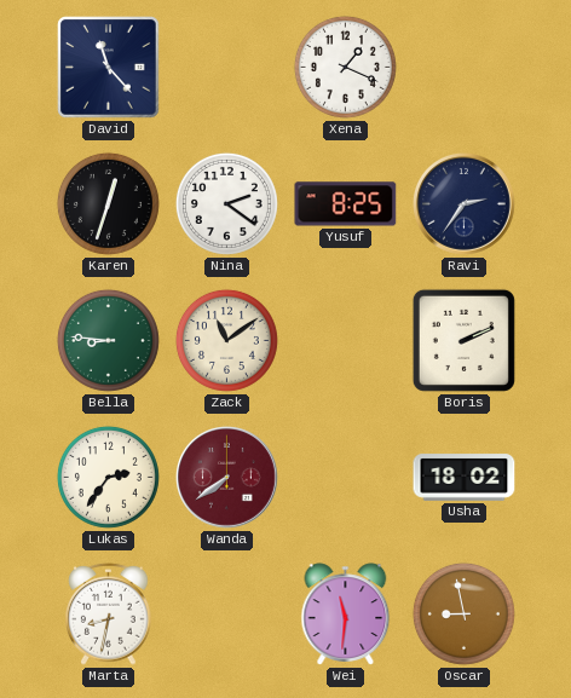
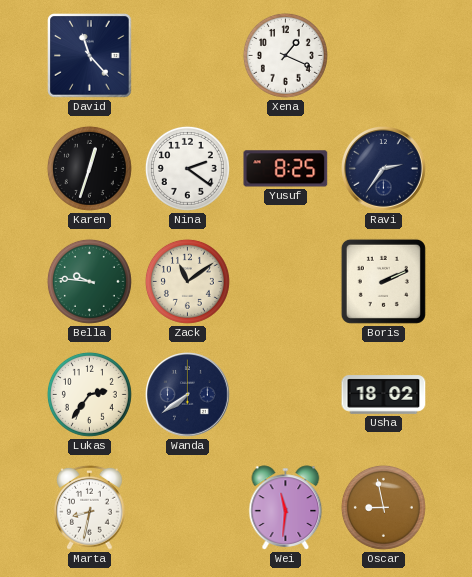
Bella: 8:46 -> 9:46
Wanda dial: burgundy -> navy
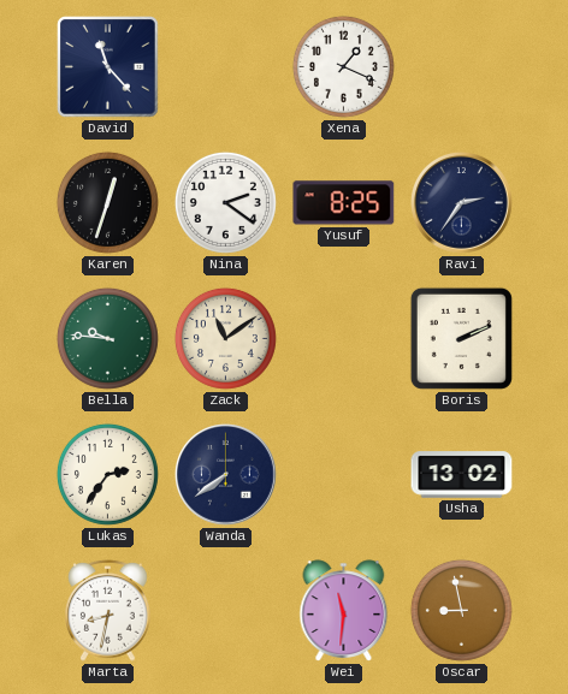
Usha: 18:02 -> 13:02
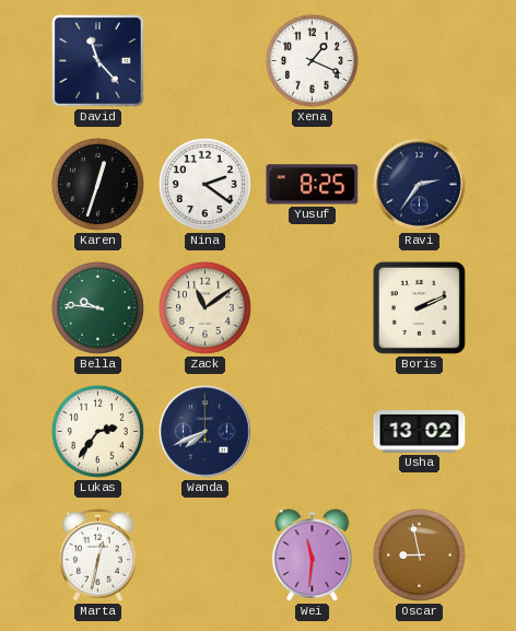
Wanda: 7:39 -> 7:41
Marta: 8:32 -> 12:32
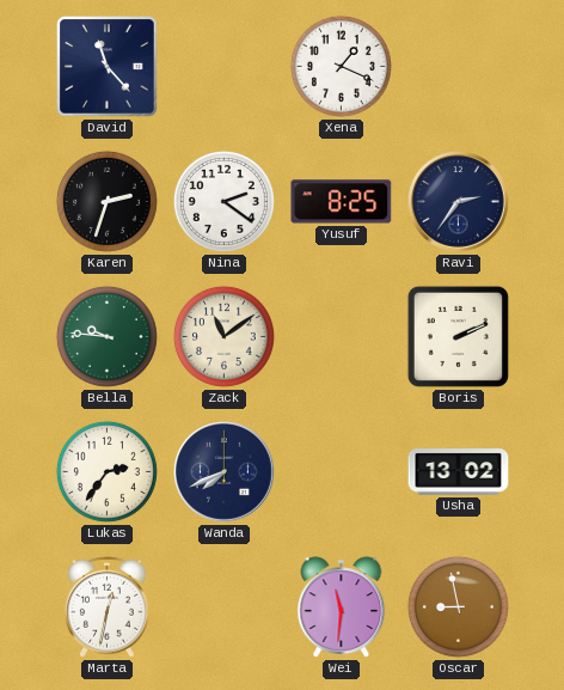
Karen: 12:33 -> 2:33
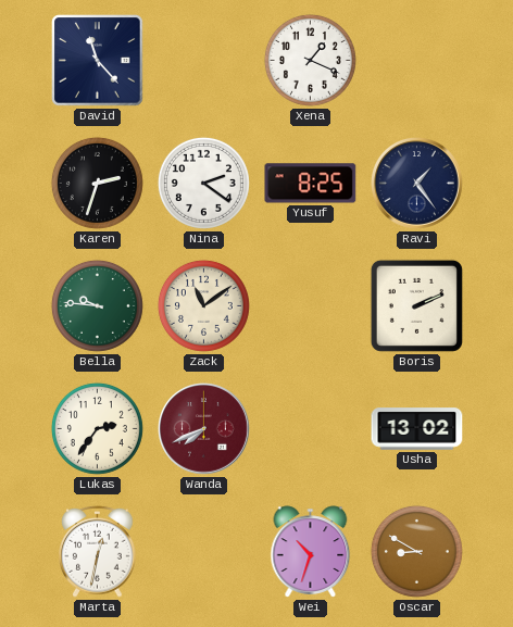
Ravi: 2:36 -> 1:24
Wanda dial: navy -> burgundy
Wei: 11:31 -> 10:33
Oscar: 8:58 -> 8:50
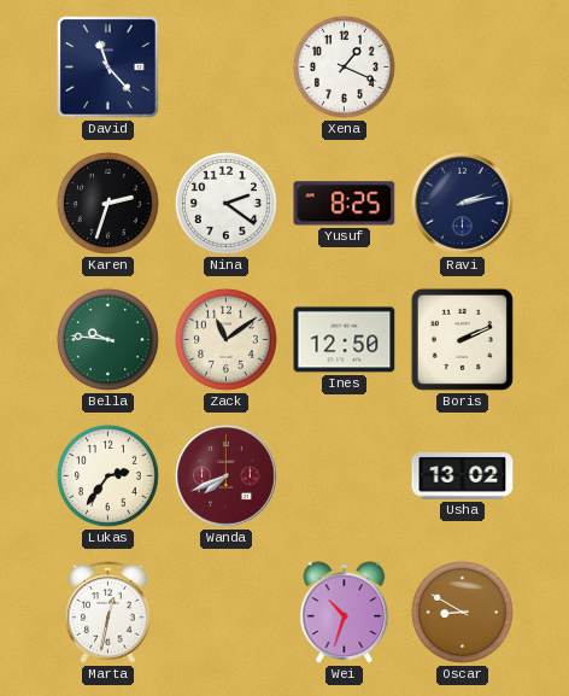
Ravi: 1:24 -> 2:13
Ines: none -> 12:50
